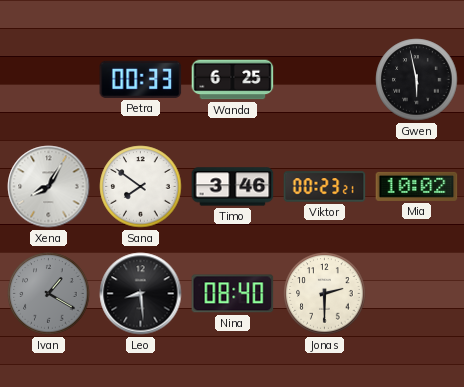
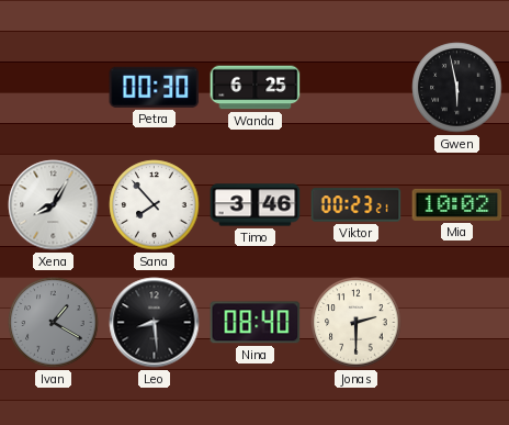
Petra: 00:33 -> 00:30
Sana: 7:51 -> 7:53
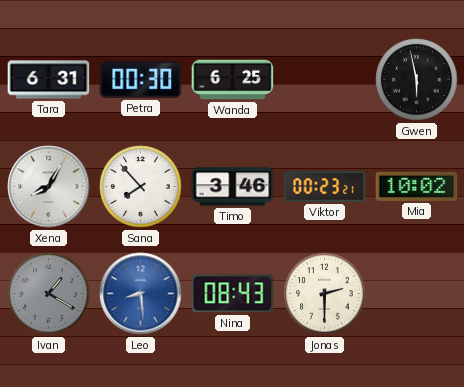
Tara: none -> 6:31
Leo dial: black -> blue
Nina: 08:40 -> 08:43
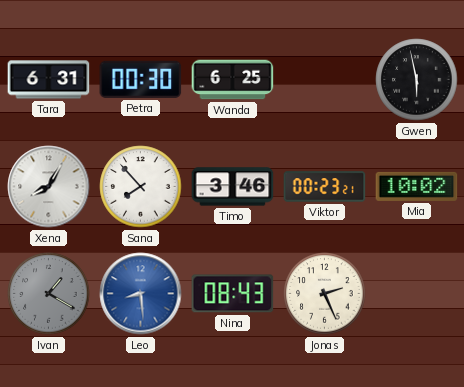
Jonas: 2:30 -> 2:26
